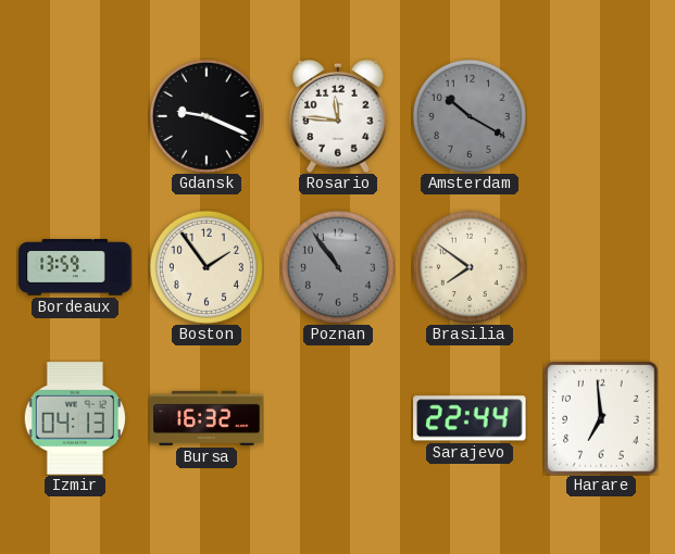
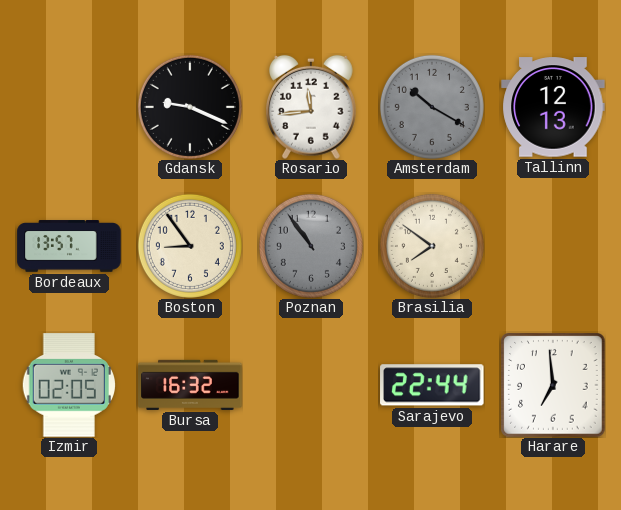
Rosario: 11:46 -> 11:44
Tallinn: none -> 12:13
Bordeaux: 13:59 -> 13:57
Boston: 1:54 -> 8:54
Izmir: 04:13 -> 02:05
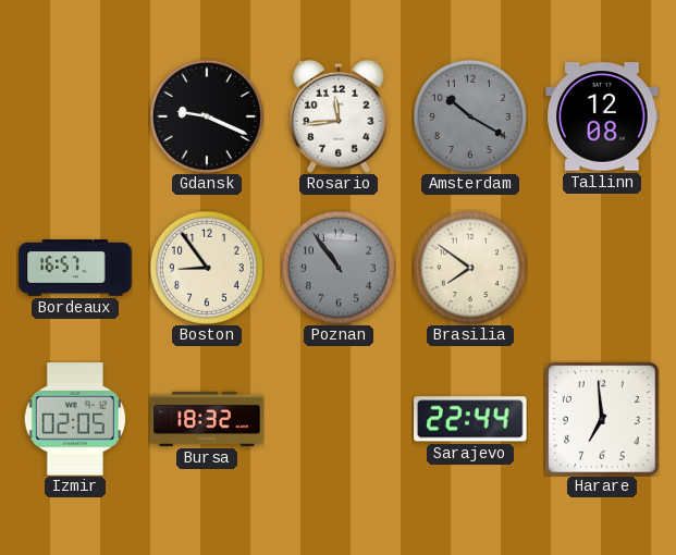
Tallinn: 12:13 -> 12:08
Bordeaux: 13:57 -> 16:57
Bursa: 16:32 -> 18:32
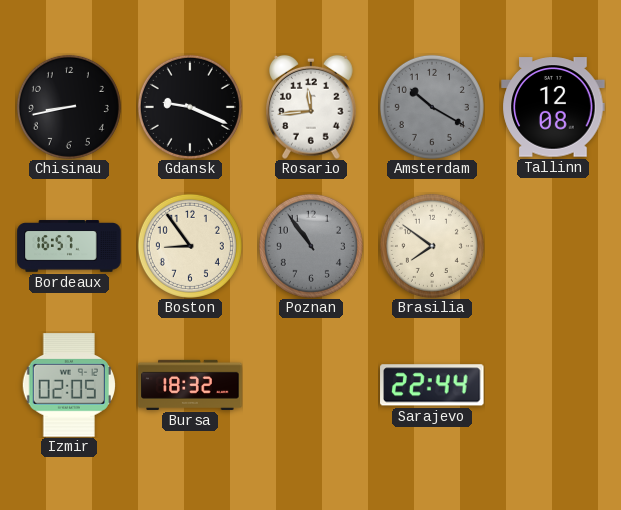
Chisinau: none -> 8:43
Harare: 6:59 -> none
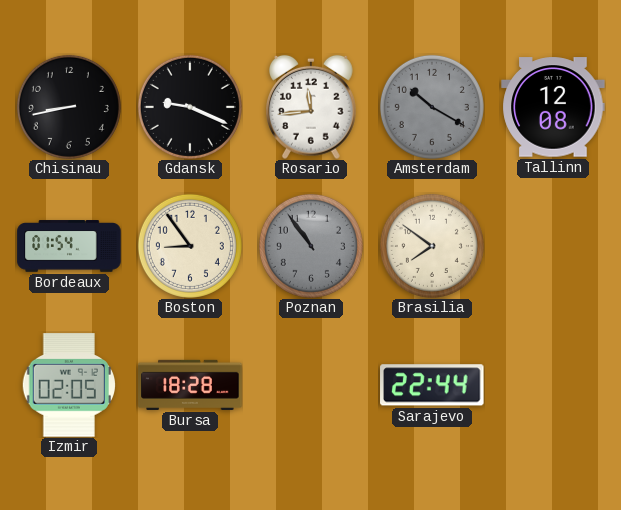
Bordeaux: 16:57 -> 01:54
Bursa: 18:32 -> 18:28
